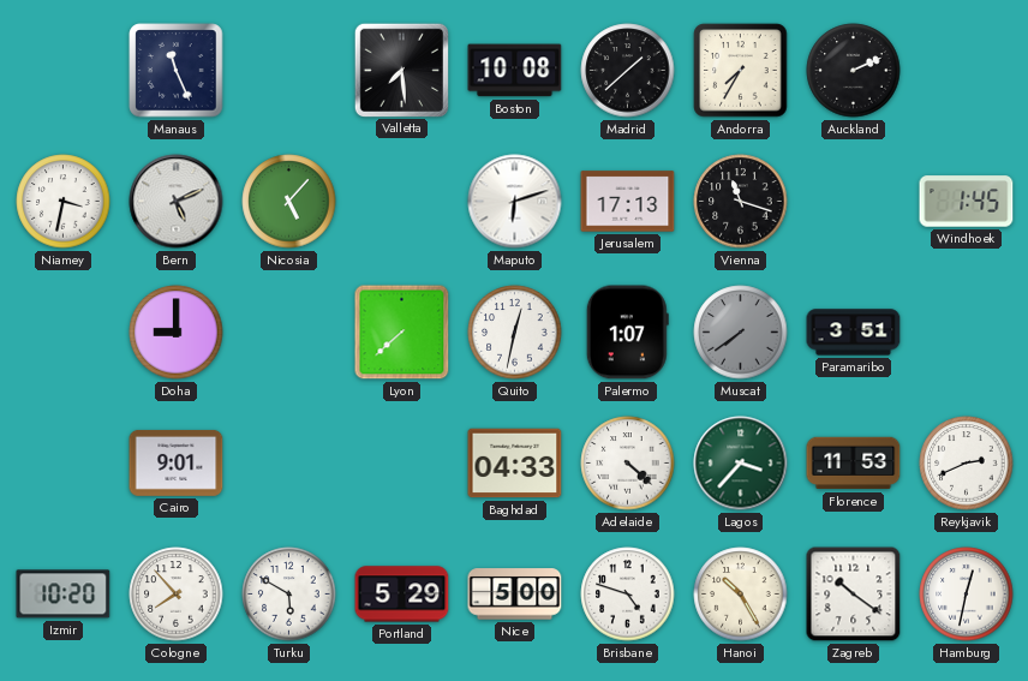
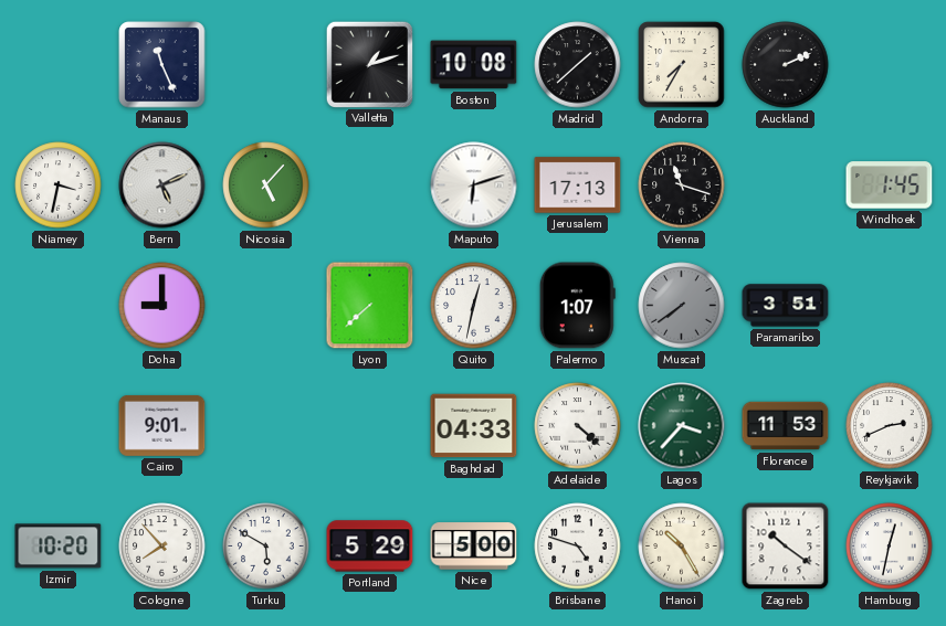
Valletta: 7:29 -> 1:12
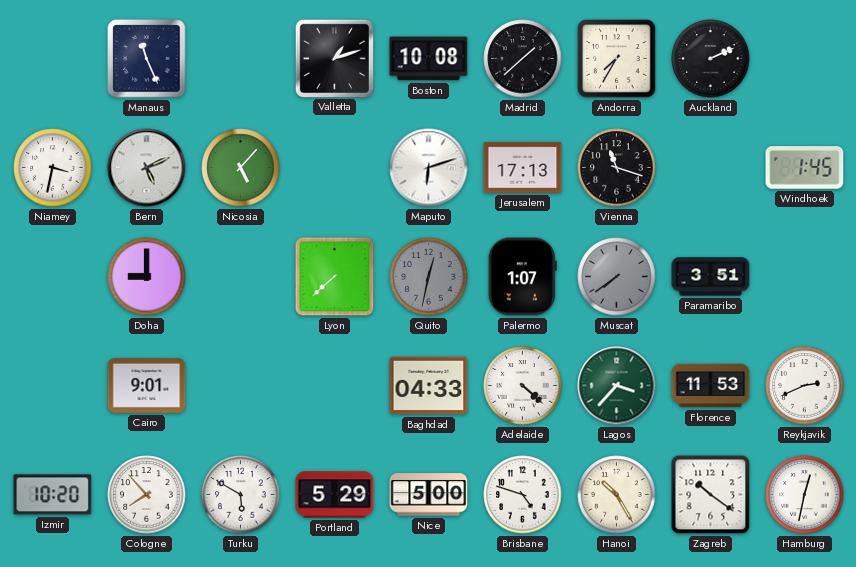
Quito dial: white -> grey
